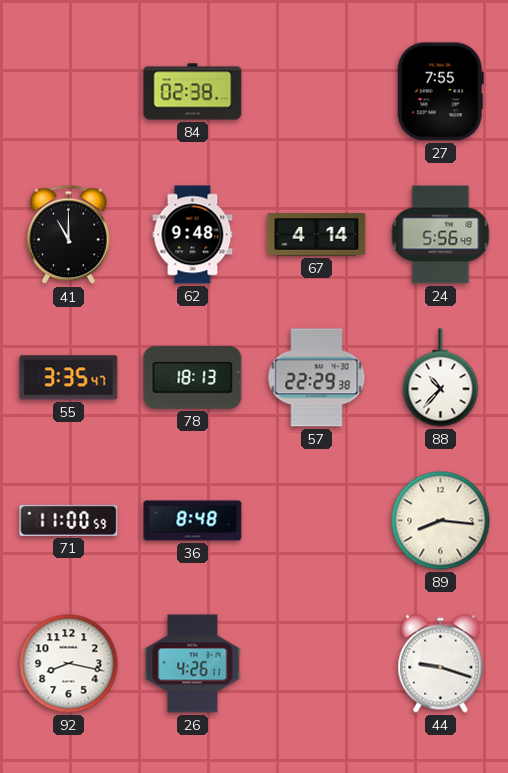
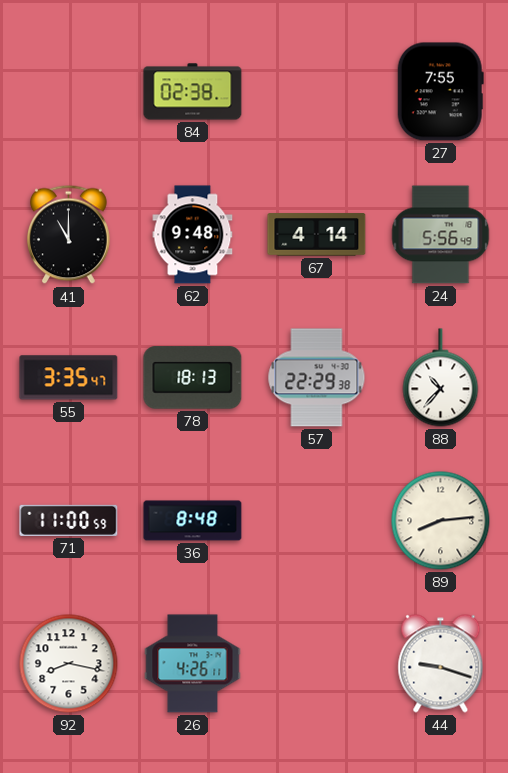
89: 8:16 -> 8:14
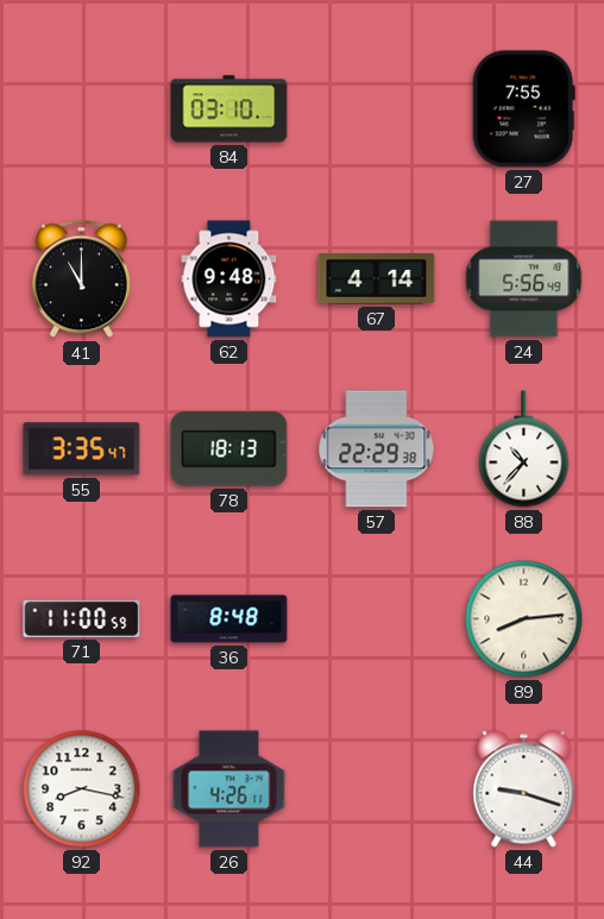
84: 02:38 -> 03:10
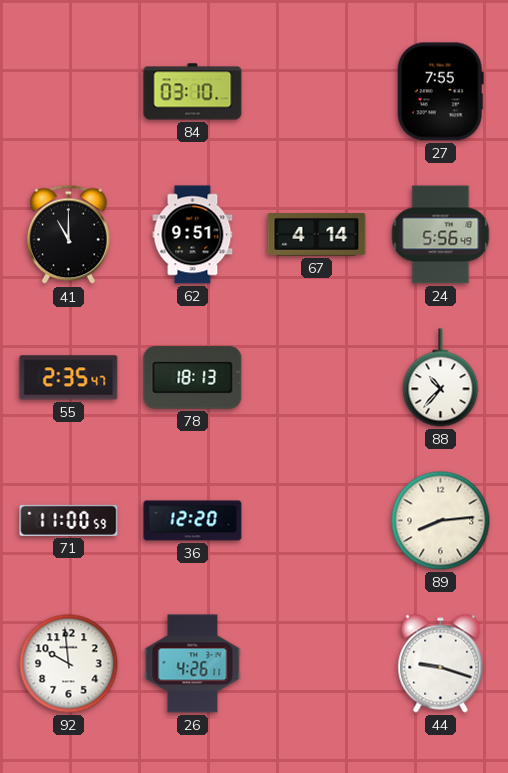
62: 9:48 -> 9:51
55: 3:35 -> 2:35
57: 22:29 -> none
36: 8:48 -> 12:20
92: 8:17 -> 9:59
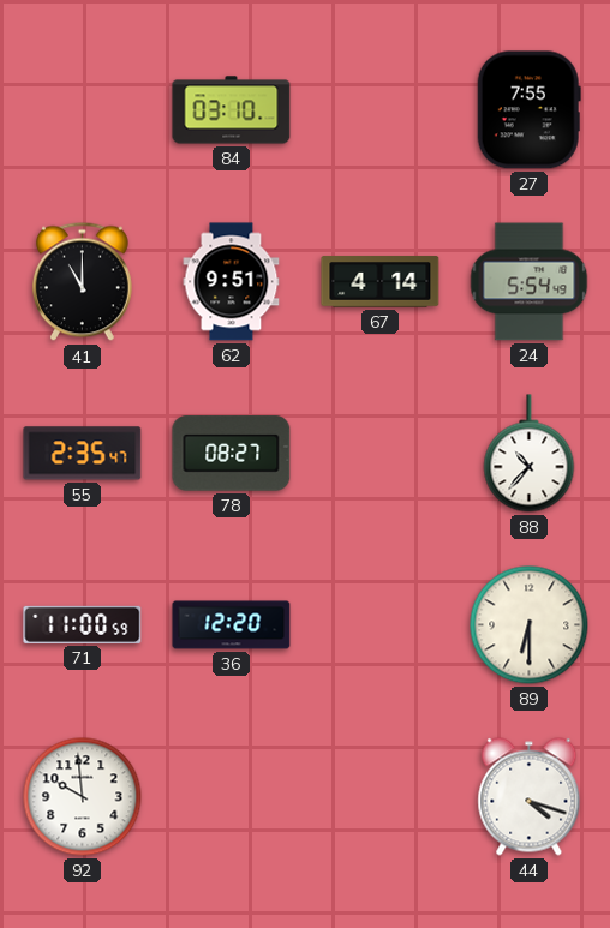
24: 5:56 -> 5:54
78: 18:13 -> 08:27
89: 8:14 -> 6:30
26: 4:26 -> none
44: 9:18 -> 4:18
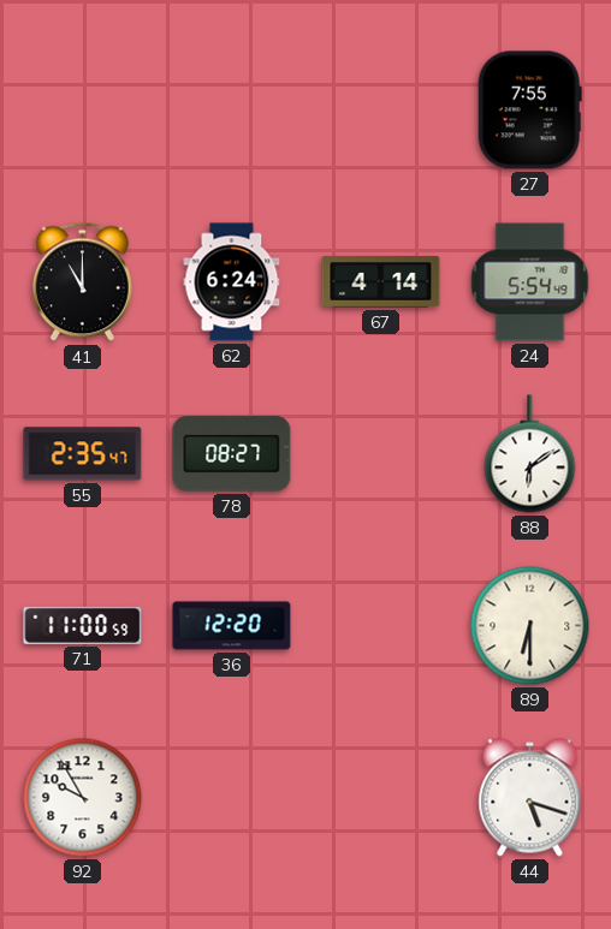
84: 03:10 -> none
62: 9:51 -> 6:24
88: 10:37 -> 6:09
92: 9:59 -> 9:55
44: 4:18 -> 5:18
